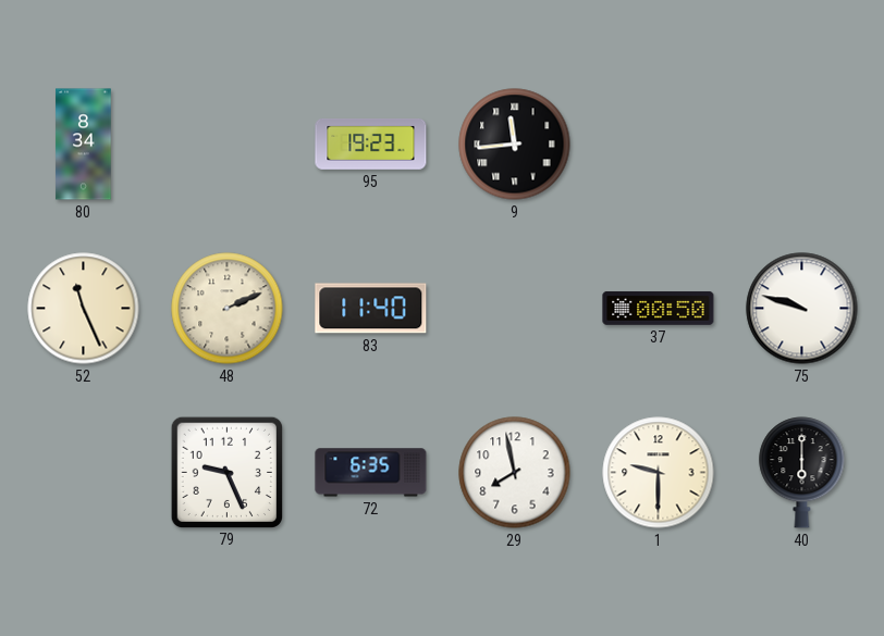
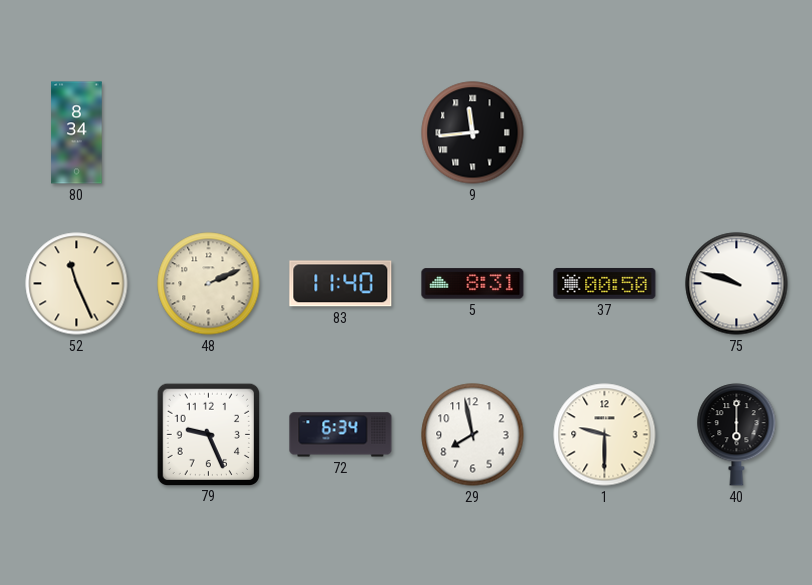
95: 19:23 -> none
5: none -> 8:31
72: 6:35 -> 6:34
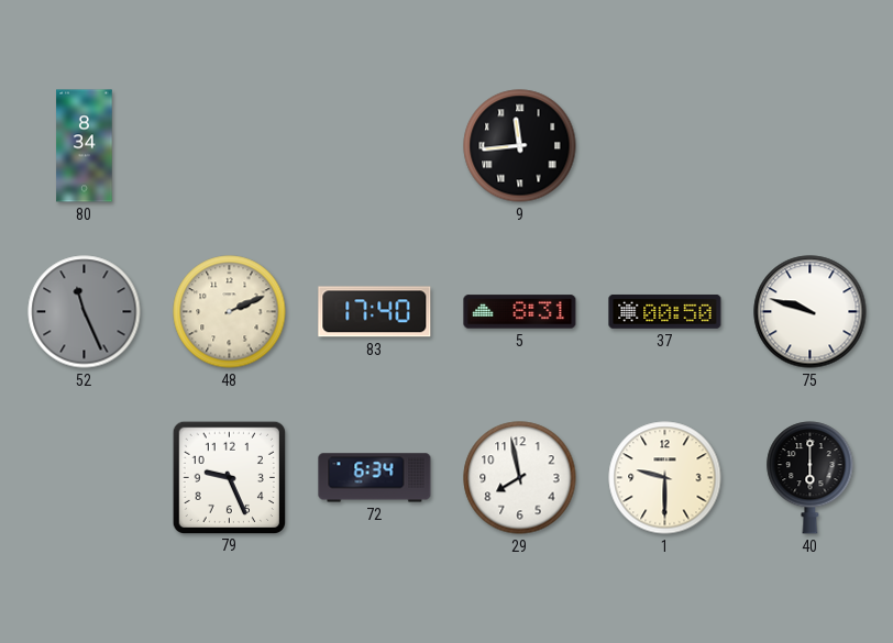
52 dial: cream -> grey
83: 11:40 -> 17:40
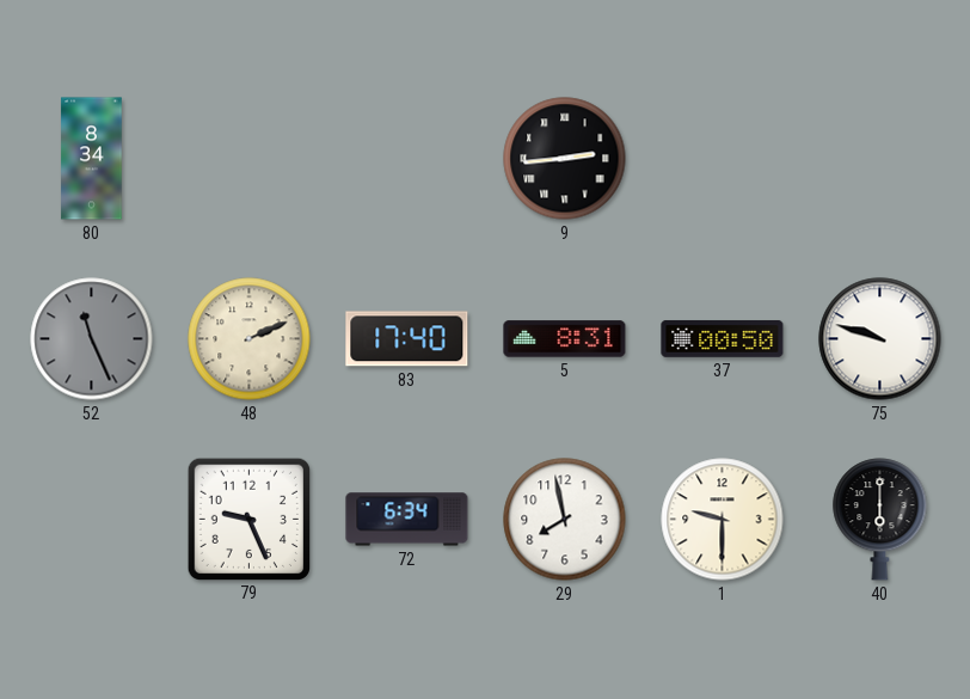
9: 11:44 -> 2:44
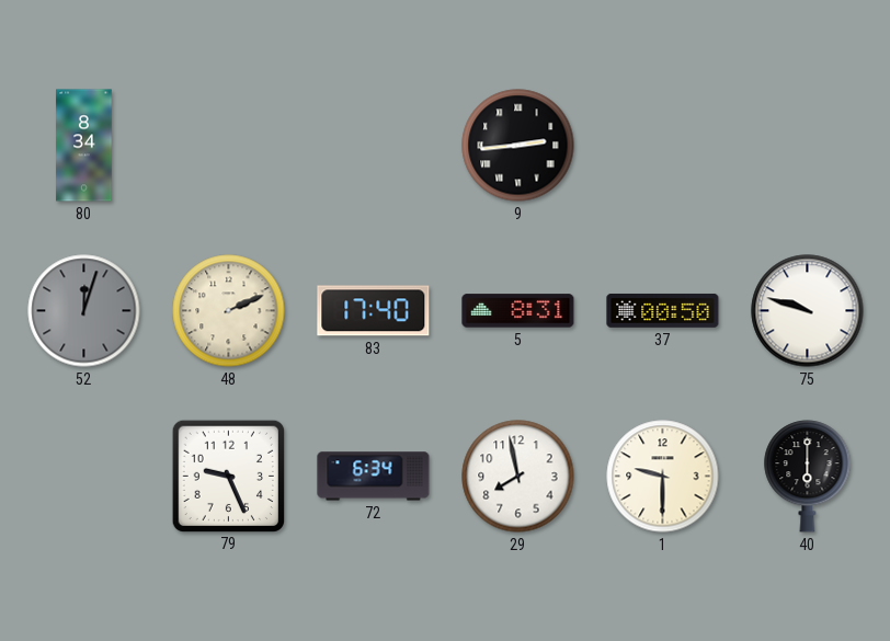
52: 11:26 -> 12:03
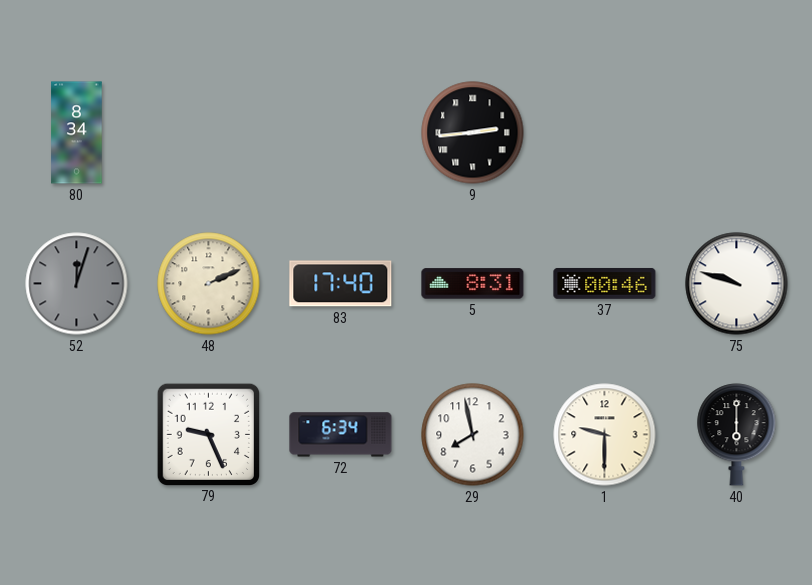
37: 00:50 -> 00:46
